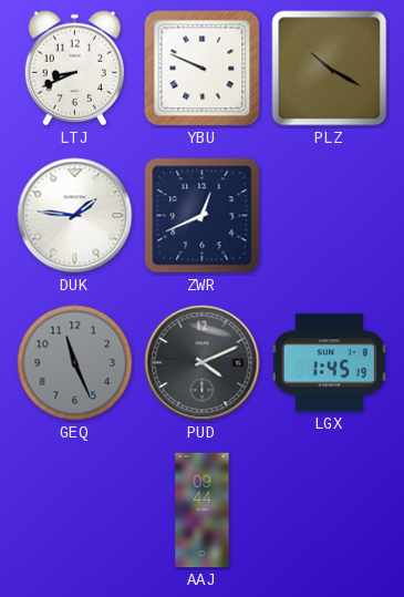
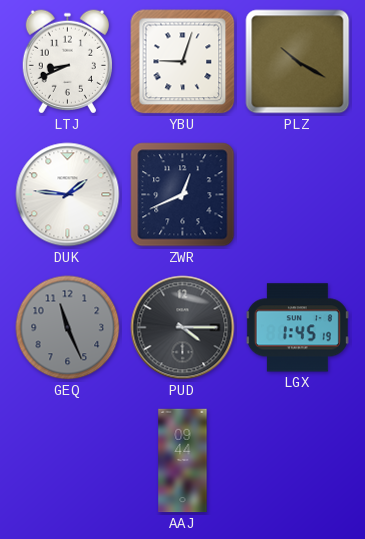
YBU: 9:49 -> 9:03
PUD: 4:11 -> 4:15
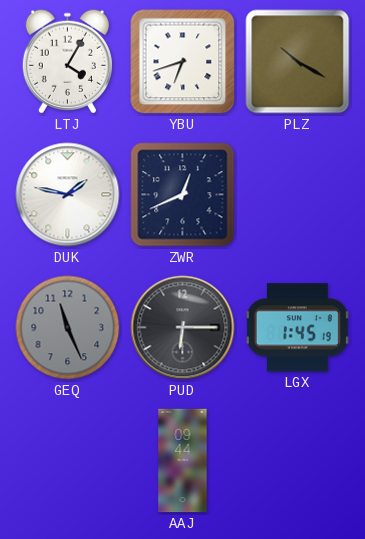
LTJ: 8:41 -> 4:05
YBU: 9:03 -> 6:42
DUK: 1:46 -> 1:47
PUD: 4:15 -> 6:15
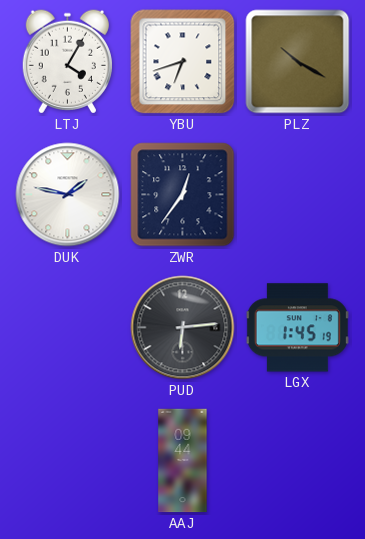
ZWR: 12:41 -> 12:36
GEQ: 11:26 -> none
PUD: 6:15 -> 6:14
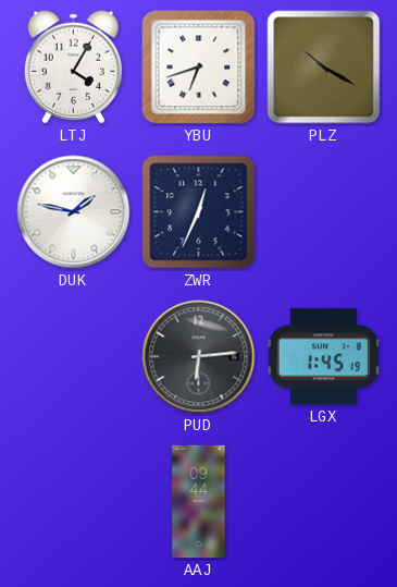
ZWR: 12:36 -> 12:34
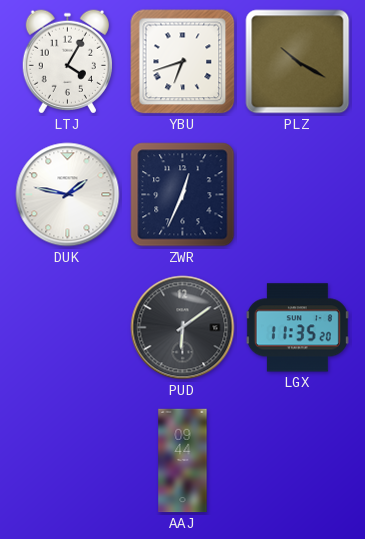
PUD: 6:14 -> 6:09
LGX: 1:45 -> 11:35
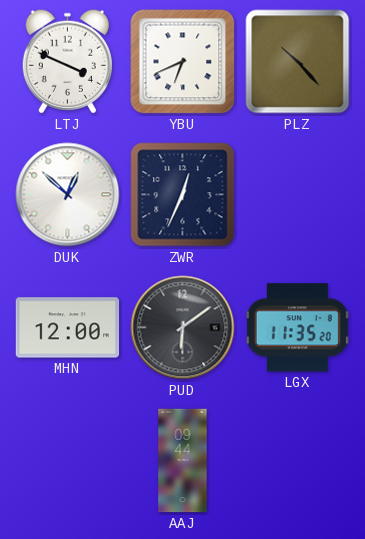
LTJ: 4:05 -> 3:49
YBU: 6:42 -> 6:41
PLZ: 10:20 -> 10:23
DUK: 1:47 -> 12:52
MHN: none -> 12:00
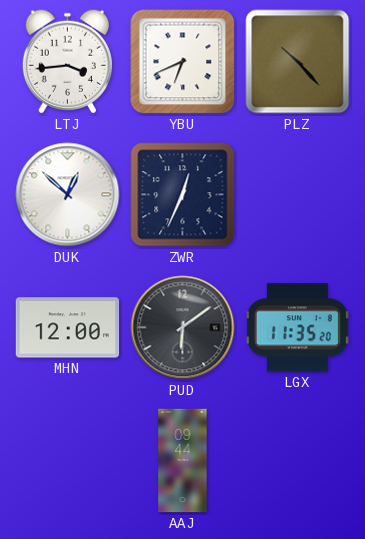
LTJ: 3:49 -> 3:44
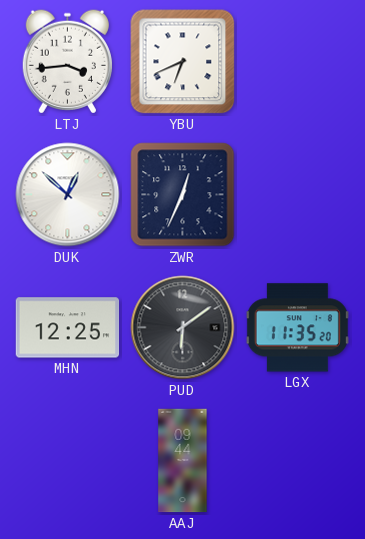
PLZ: 10:23 -> none
MHN: 12:00 -> 12:25
